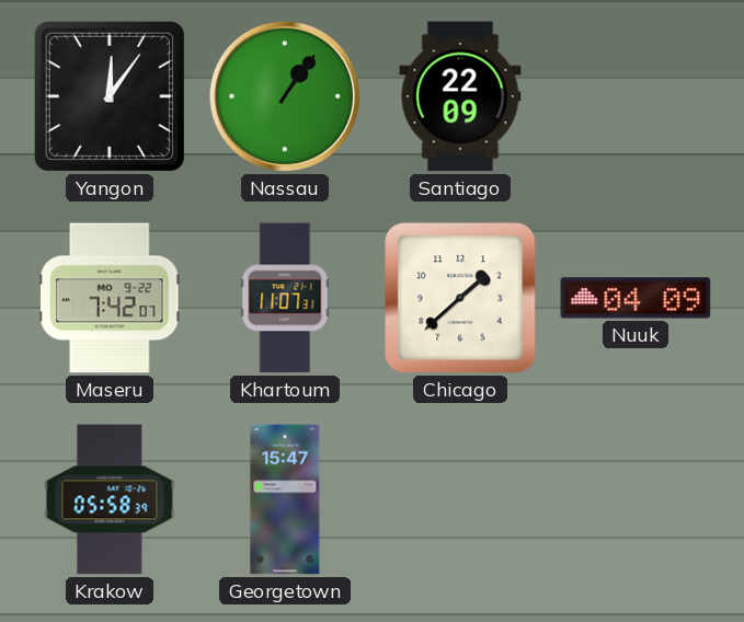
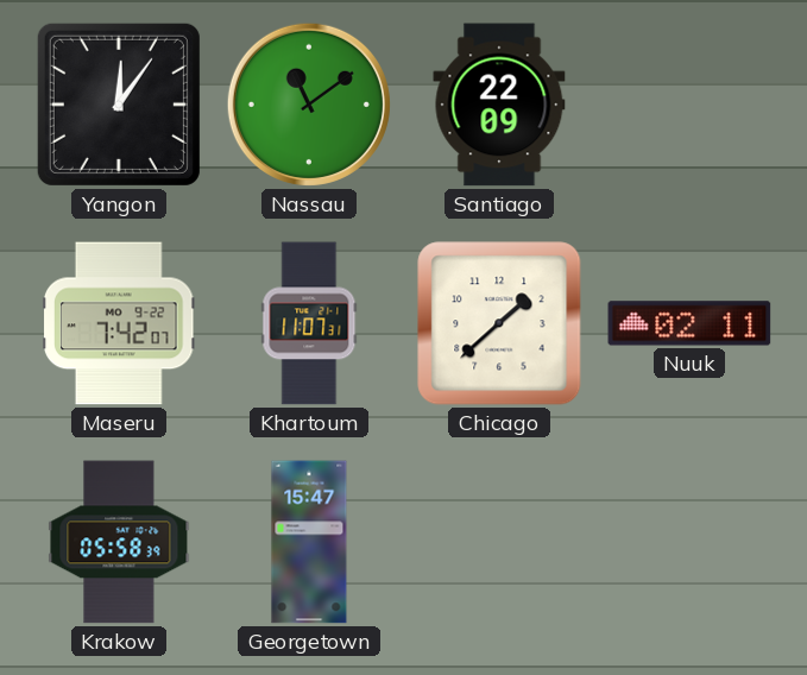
Nassau: 1:06 -> 11:09
Nuuk: 04:09 -> 02:11
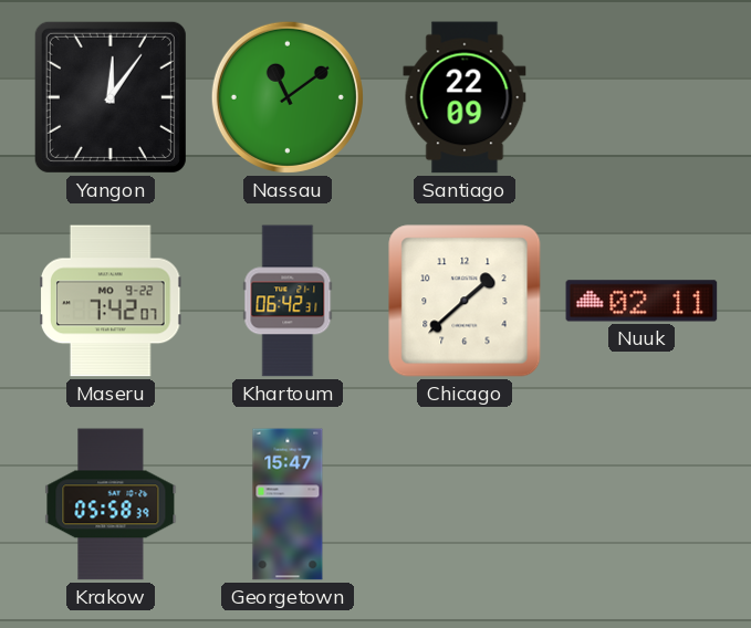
Khartoum: 11:07 -> 06:42
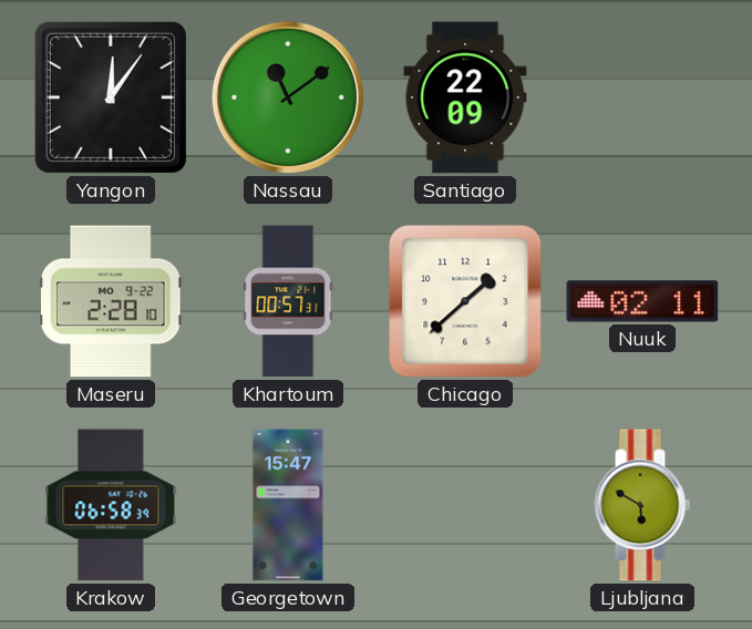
Maseru: 7:42 -> 2:28
Khartoum: 06:42 -> 00:57
Krakow: 05:58 -> 06:58
Ljubljana: none -> 5:50
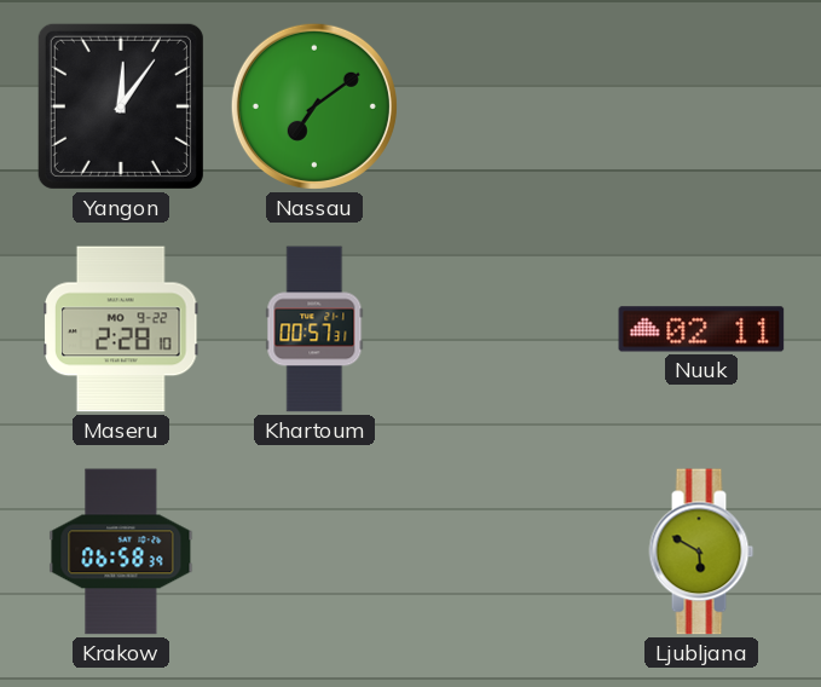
Nassau: 11:09 -> 7:09
Santiago: 22:09 -> none
Chicago: 1:38 -> none
Georgetown: 15:47 -> none
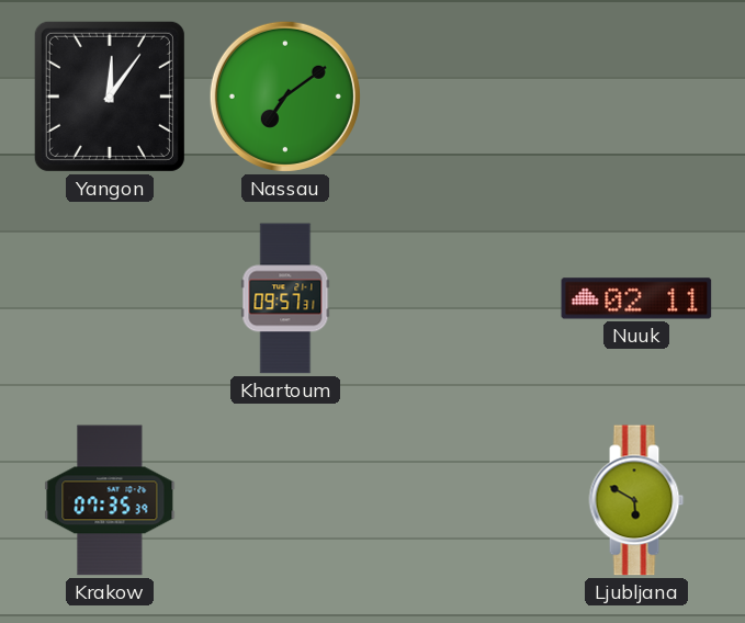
Maseru: 2:28 -> none
Khartoum: 00:57 -> 09:57
Krakow: 06:58 -> 07:35
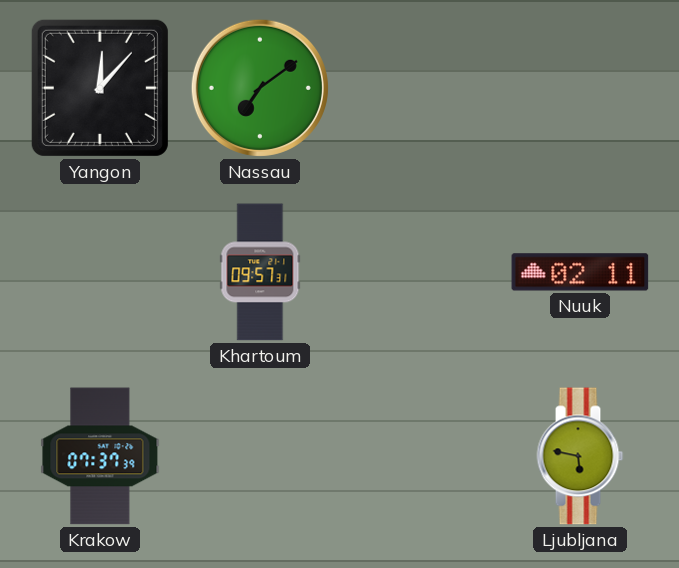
Yangon: 12:06 -> 12:07
Krakow: 07:35 -> 07:37
Ljubljana: 5:50 -> 5:47
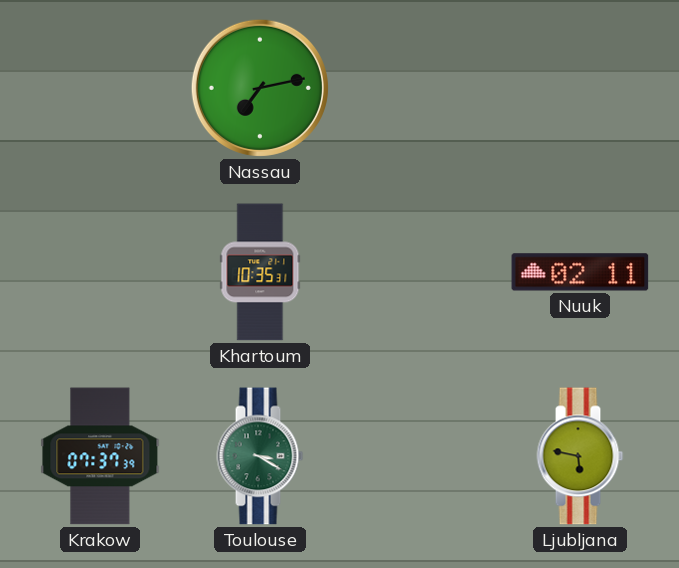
Yangon: 12:07 -> none
Nassau: 7:09 -> 7:13
Khartoum: 09:57 -> 10:35
Toulouse: none -> 3:20
